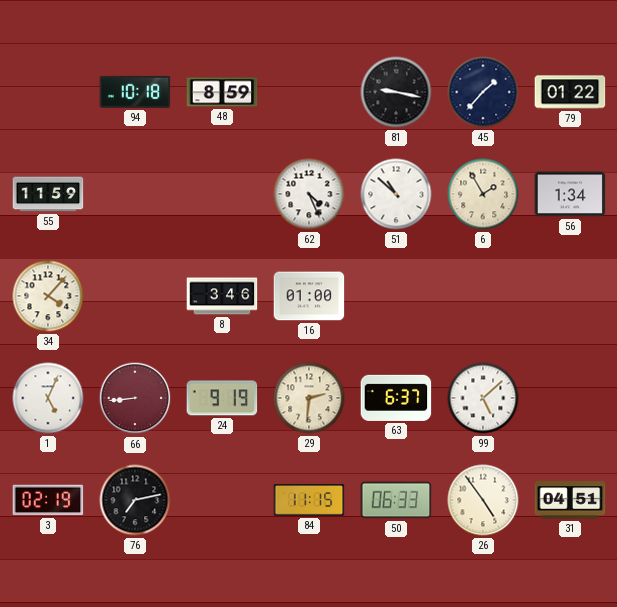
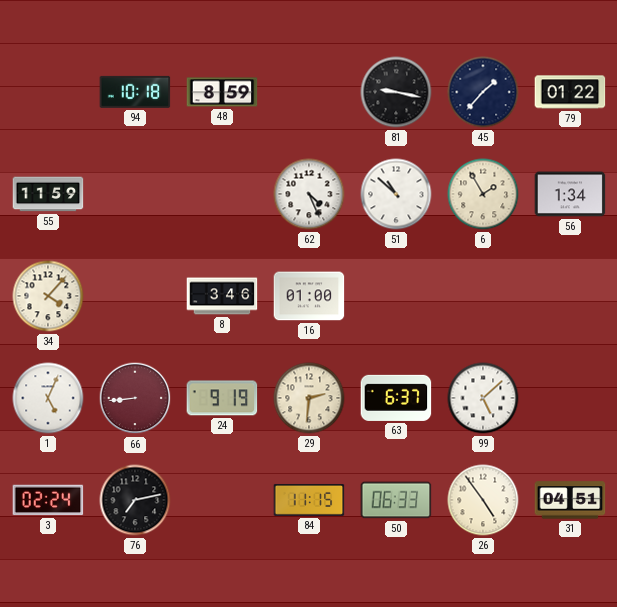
3: 02:19 -> 02:24
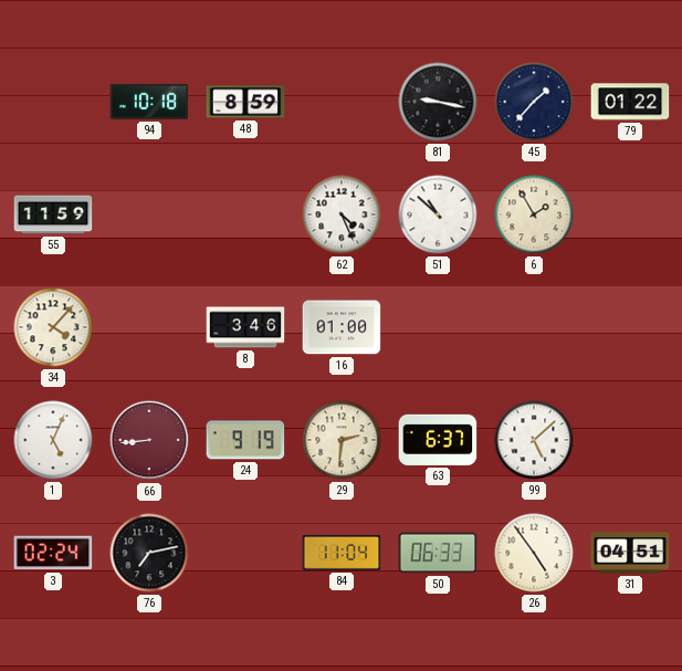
56: 1:34 -> none
84: 11:15 -> 11:04
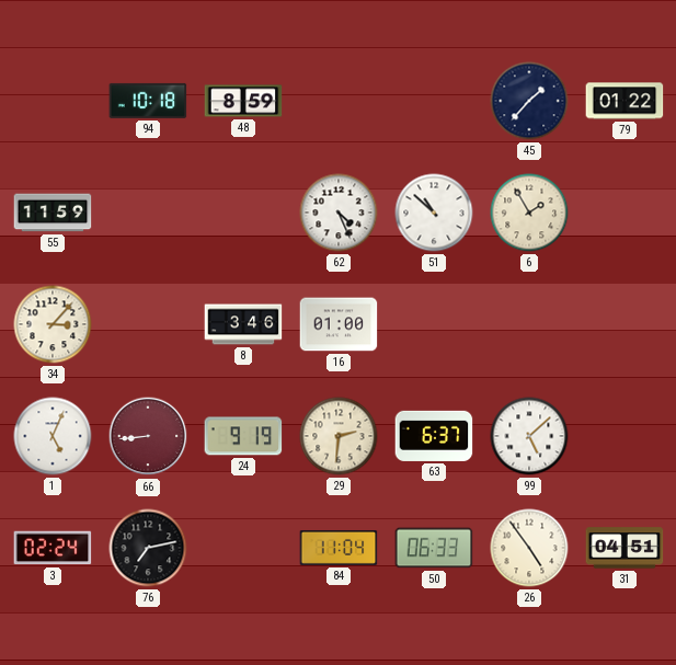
81: 9:17 -> none
34: 4:07 -> 3:07
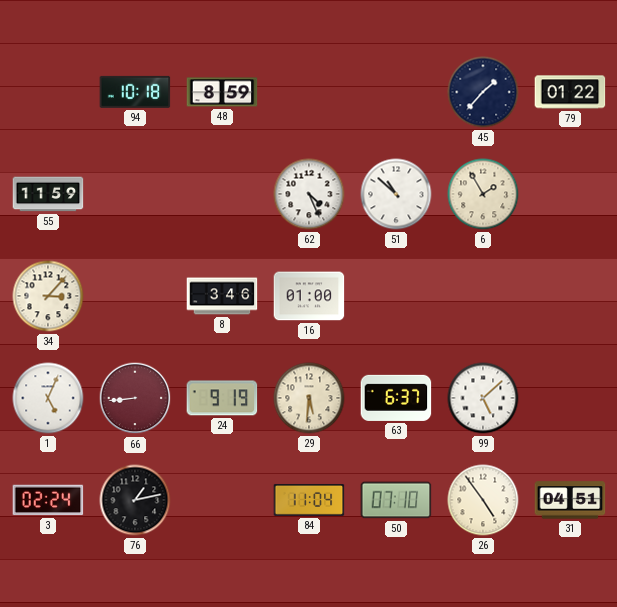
29: 2:31 -> 5:31
76: 7:13 -> 1:13
50: 06:33 -> 07:10
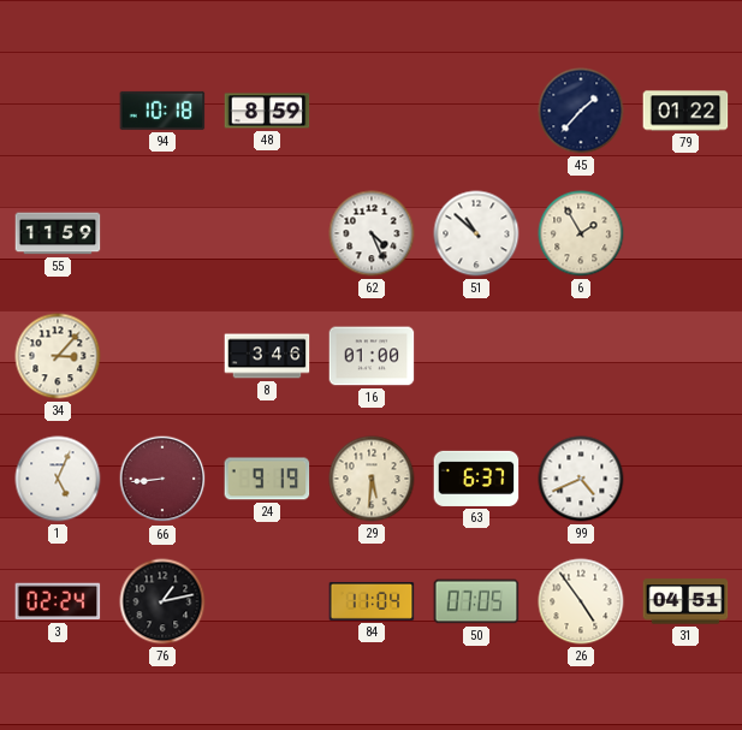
99: 5:08 -> 4:41
50: 07:10 -> 07:05
